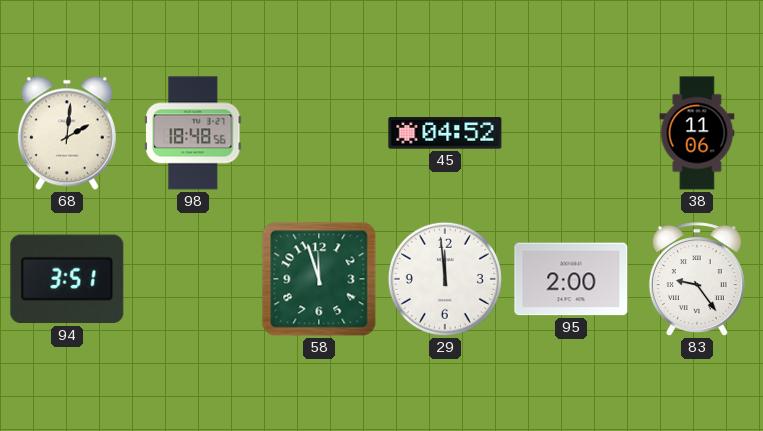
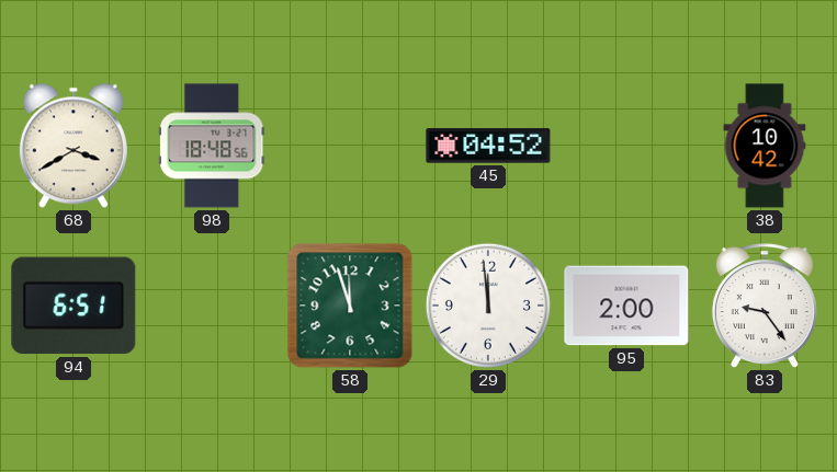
68: 2:01 -> 3:40
38: 11:06 -> 10:42
94: 3:51 -> 6:51
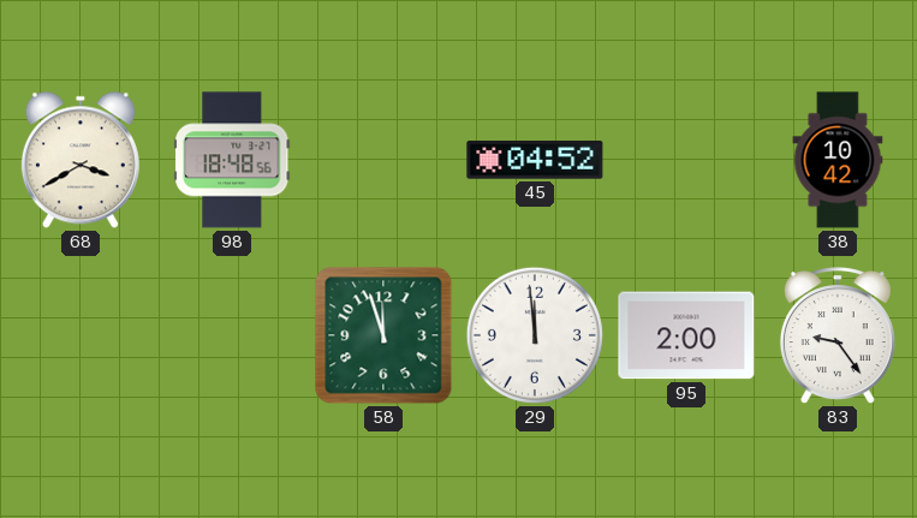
94: 6:51 -> none
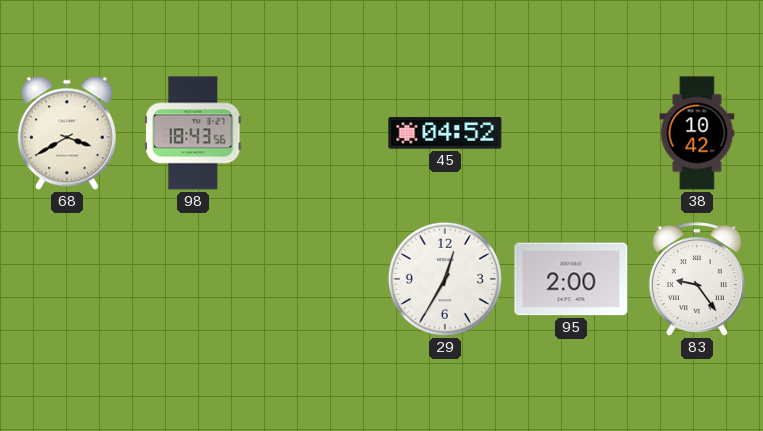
98: 18:48 -> 18:43
58: 11:57 -> none
29: 11:59 -> 12:35
